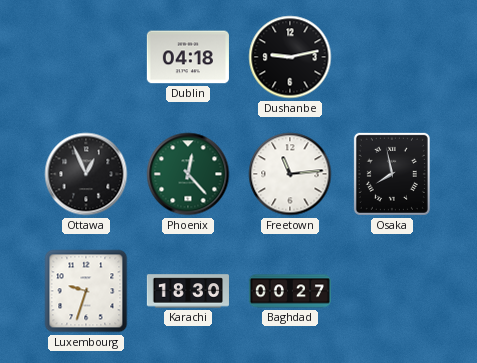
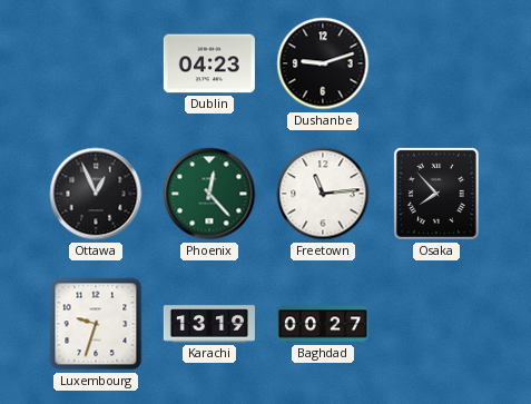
Dublin: 04:18 -> 04:23
Dushanbe: 9:13 -> 9:12
Osaka: 7:58 -> 7:53
Karachi: 18:30 -> 13:19
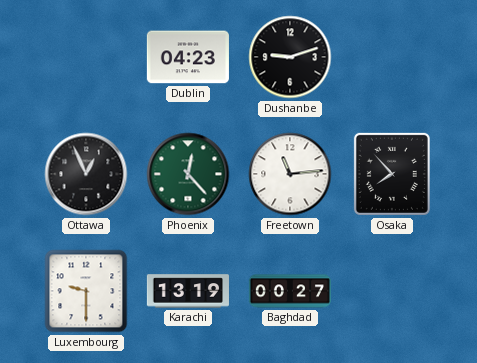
Luxembourg: 9:33 -> 9:30
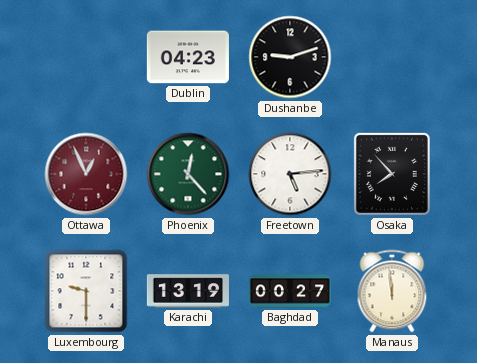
Ottawa dial: black -> burgundy
Freetown: 11:14 -> 5:14
Manaus: none -> 11:59
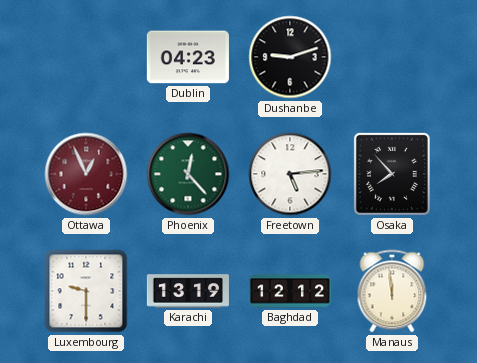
Baghdad: 00:27 -> 12:12
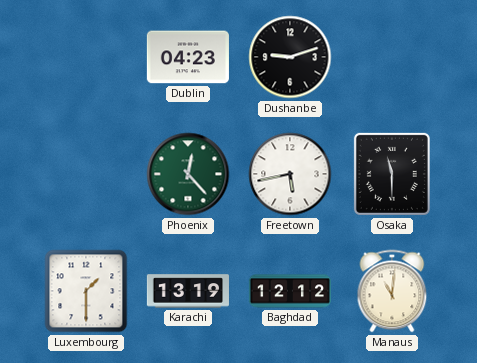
Ottawa: 12:56 -> none
Freetown: 5:14 -> 5:43
Osaka: 7:53 -> 11:30
Luxembourg: 9:30 -> 1:30
Manaus: 11:59 -> 11:01
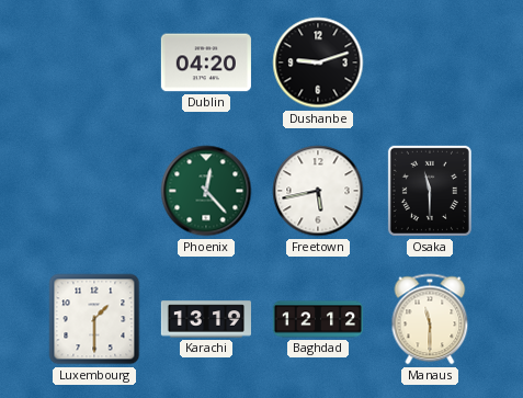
Dublin: 04:23 -> 04:20
Manaus: 11:01 -> 11:30
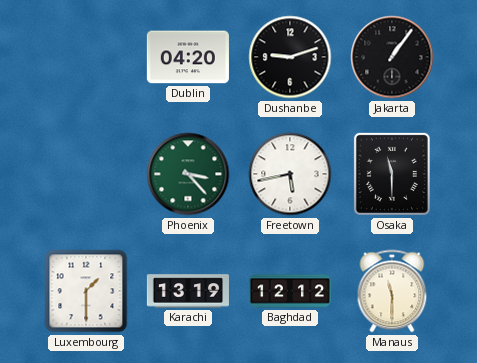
Jakarta: none -> 1:06
Phoenix: 12:23 -> 3:23
